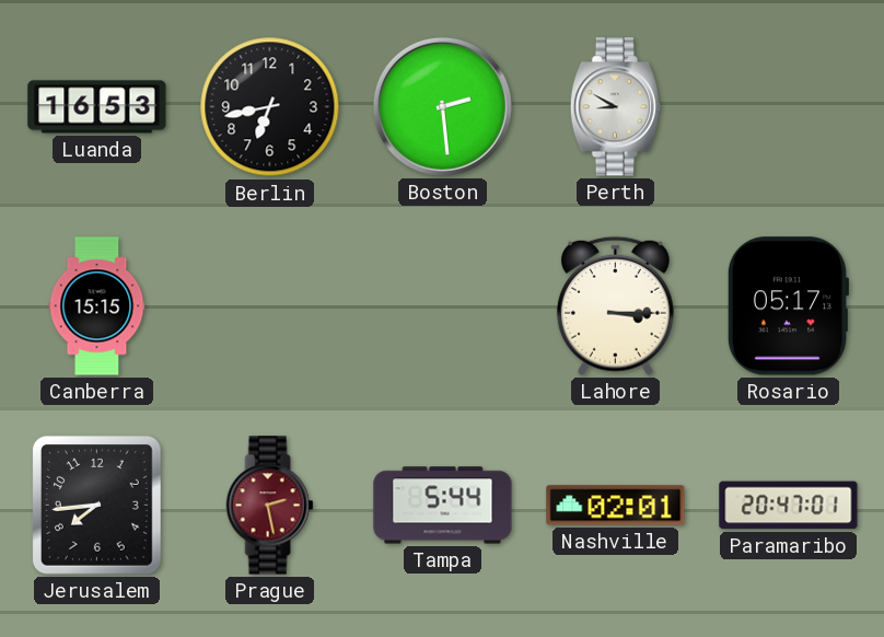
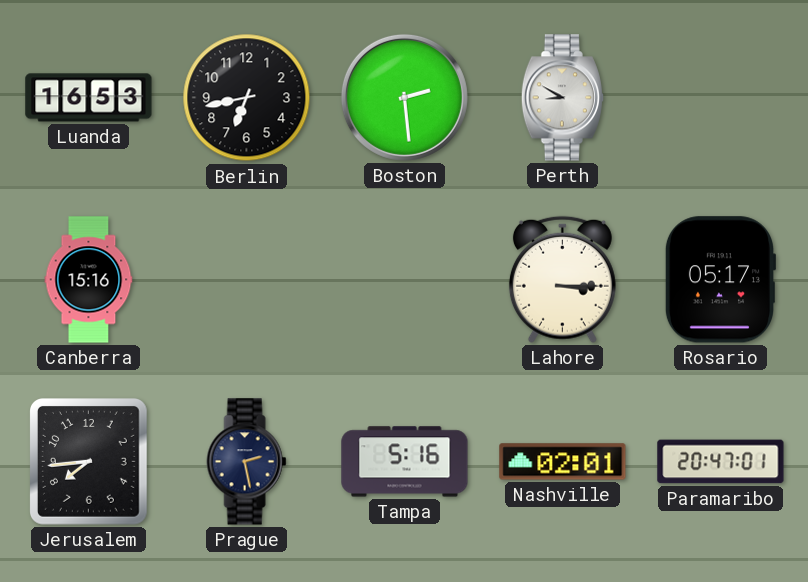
Canberra: 15:15 -> 15:16
Prague dial: burgundy -> navy
Tampa: 5:44 -> 5:16
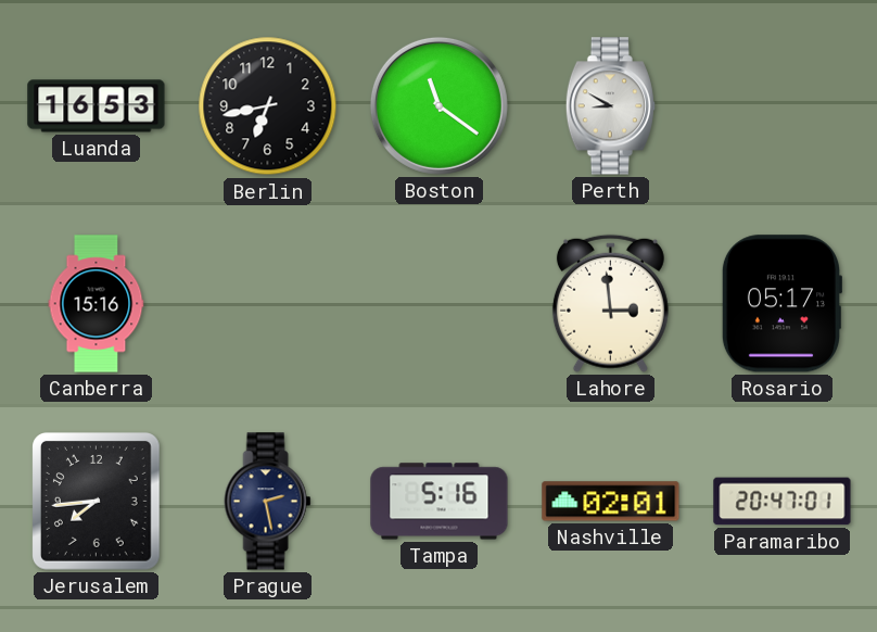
Boston: 2:29 -> 11:21
Lahore: 3:15 -> 2:59
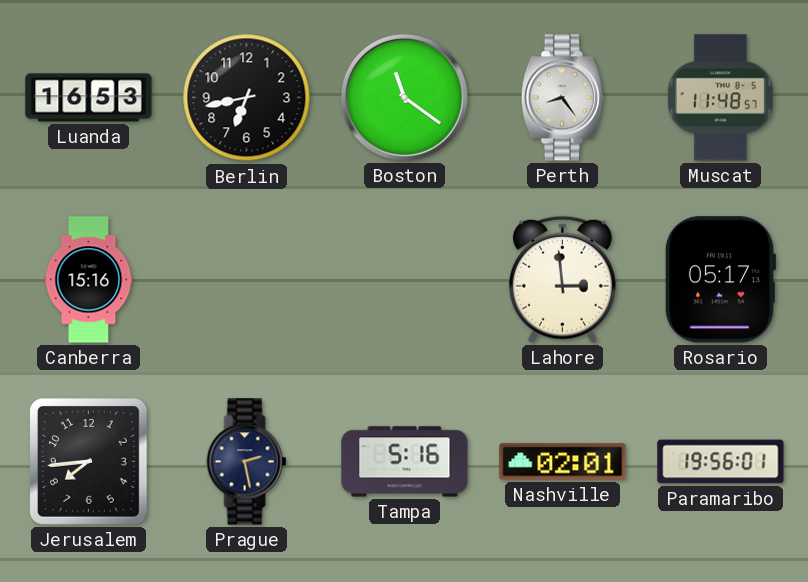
Perth: 8:50 -> 8:24
Muscat: none -> 11:48
Paramaribo: 20:47 -> 19:56
